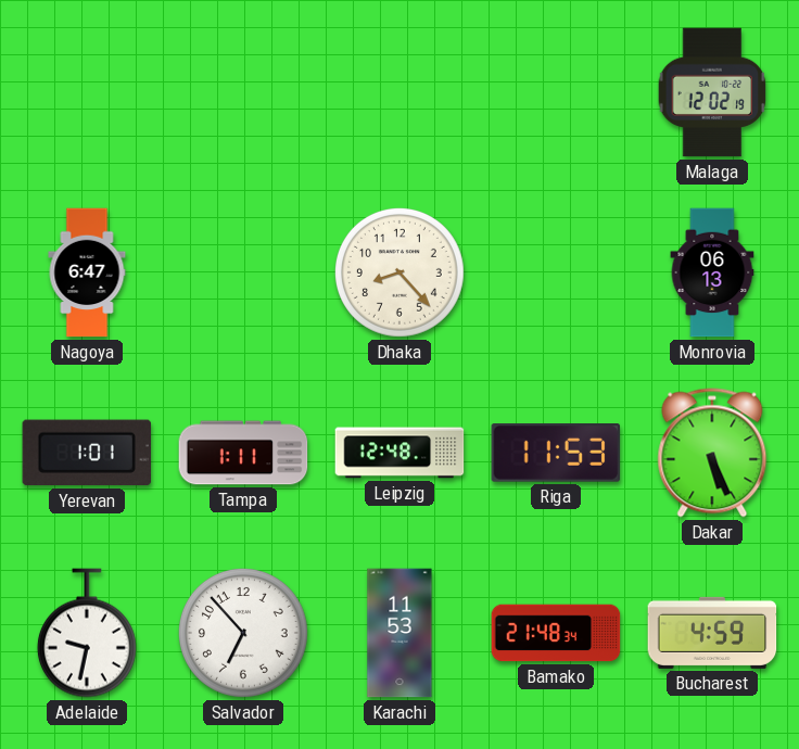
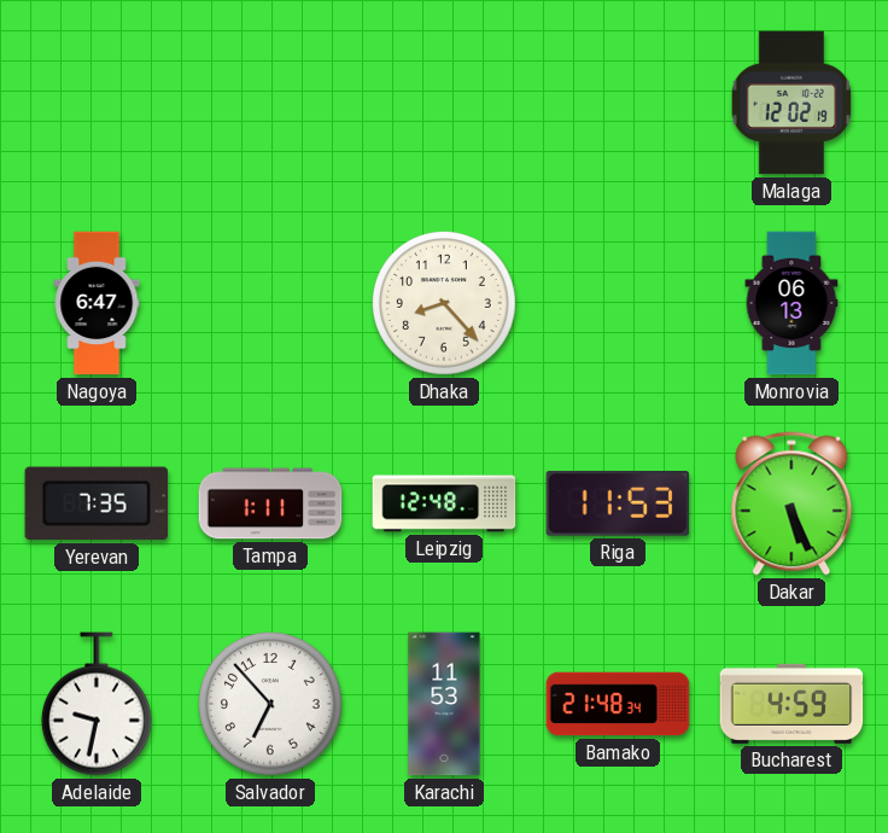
Yerevan: 1:01 -> 7:35
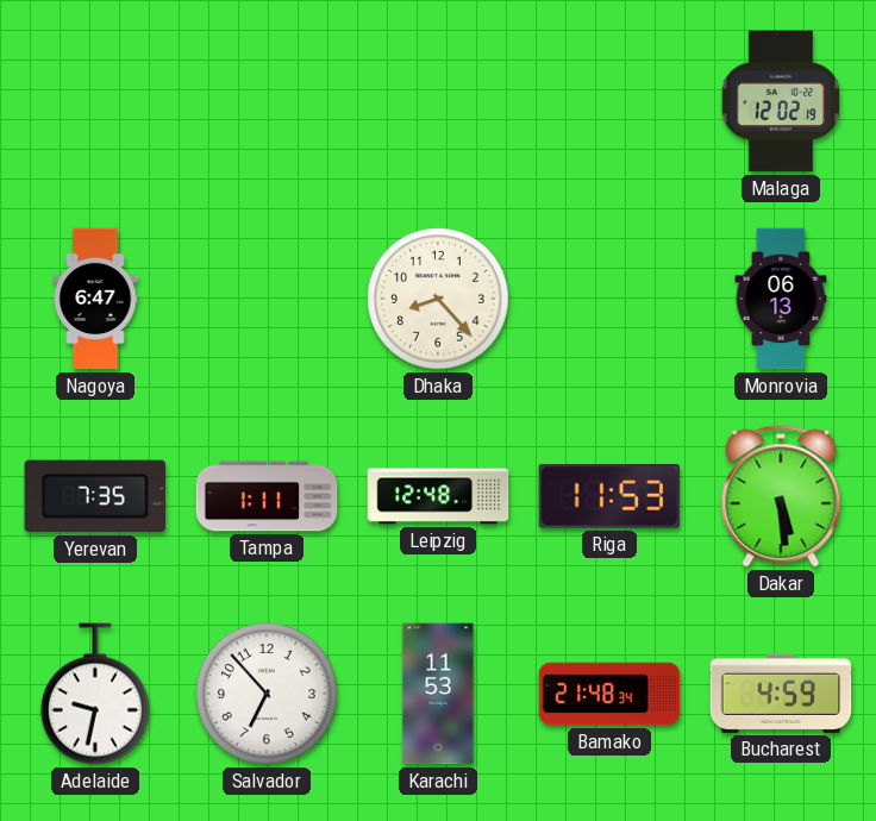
Dakar: 5:26 -> 5:29
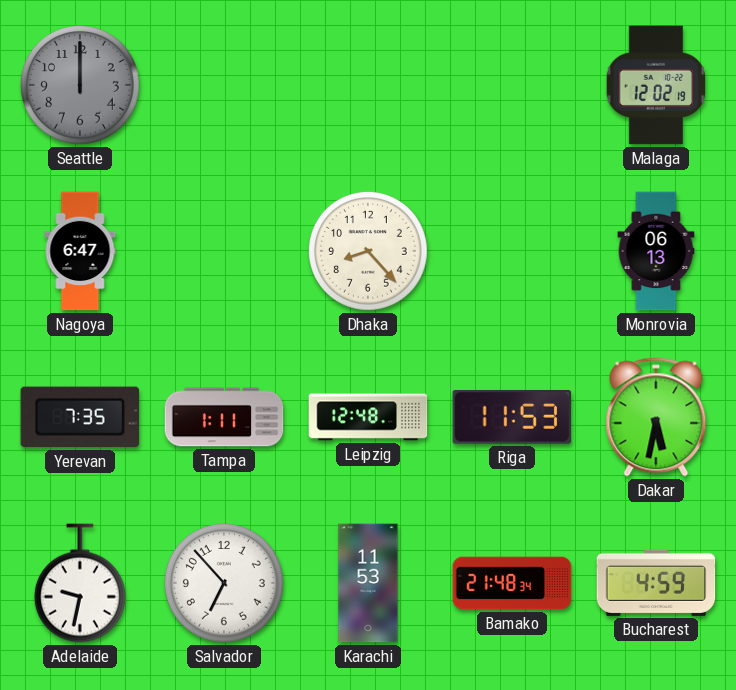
Seattle: none -> 12:00
Dakar: 5:29 -> 5:32
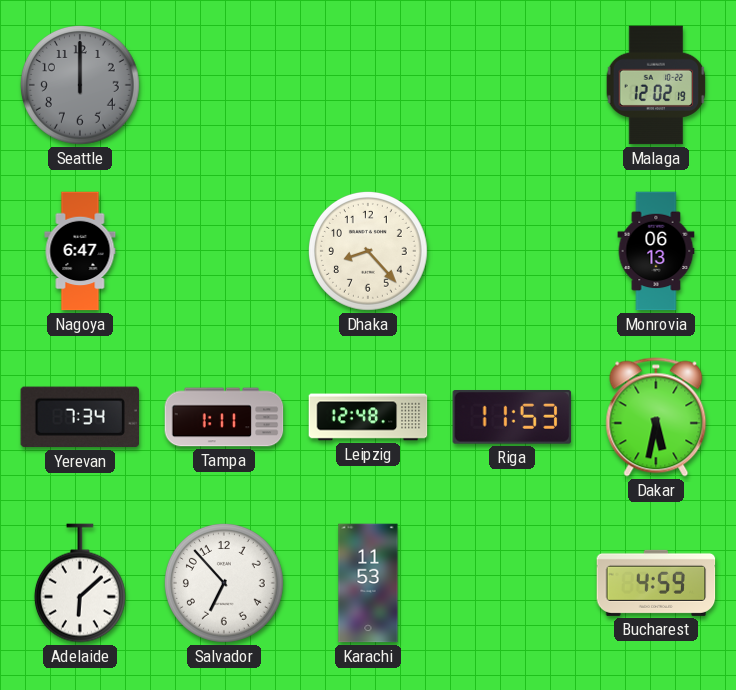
Yerevan: 7:35 -> 7:34
Adelaide: 9:32 -> 6:08
Bamako: 21:48 -> none
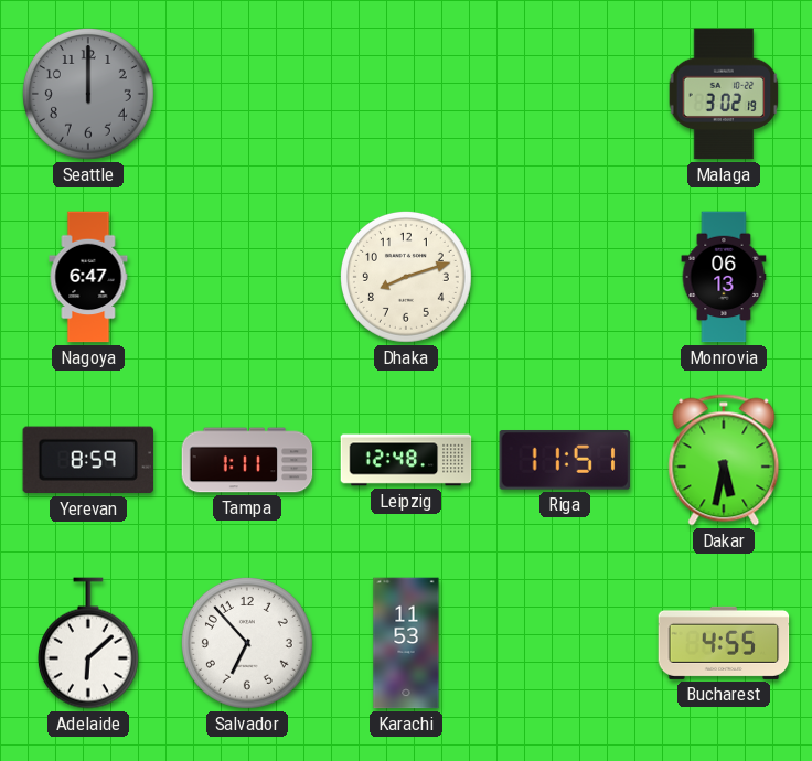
Malaga: 12:02 -> 3:02
Dhaka: 8:23 -> 8:12
Yerevan: 7:34 -> 8:59
Riga: 11:53 -> 11:51
Bucharest: 4:59 -> 4:55
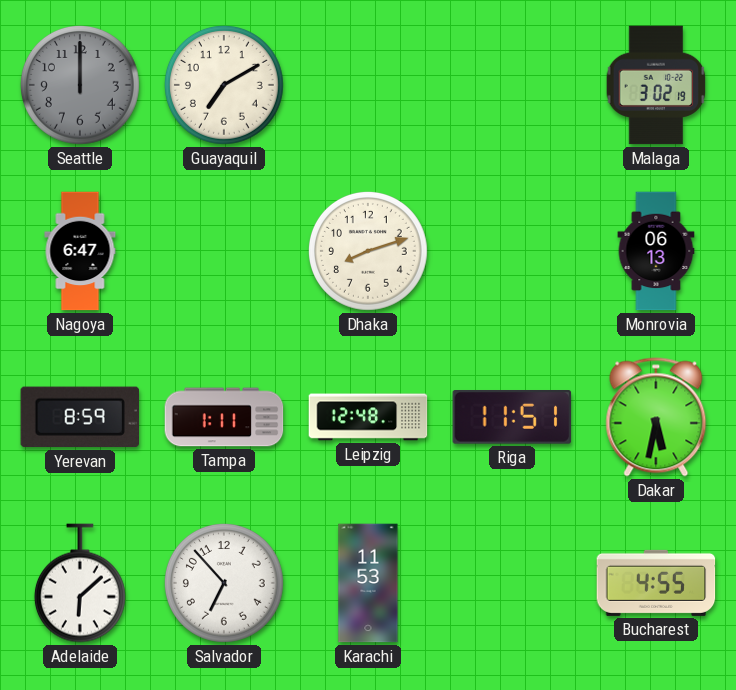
Guayaquil: none -> 7:10
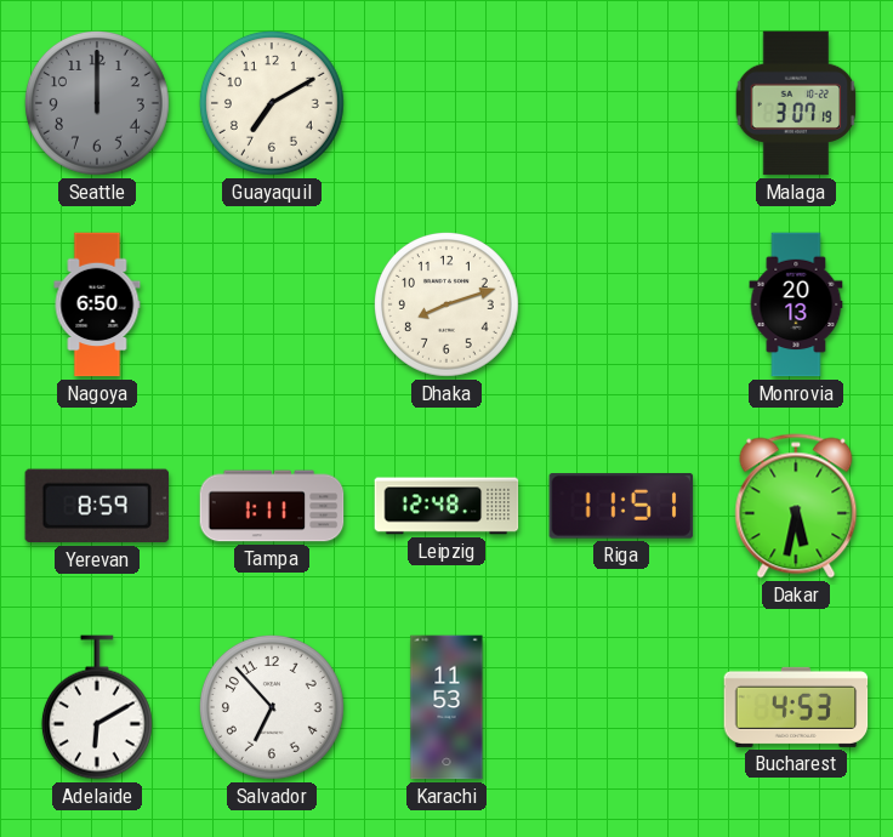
Malaga: 3:02 -> 3:07
Nagoya: 6:47 -> 6:50
Monrovia: 06:13 -> 20:13
Adelaide: 6:08 -> 6:10
Bucharest: 4:55 -> 4:53
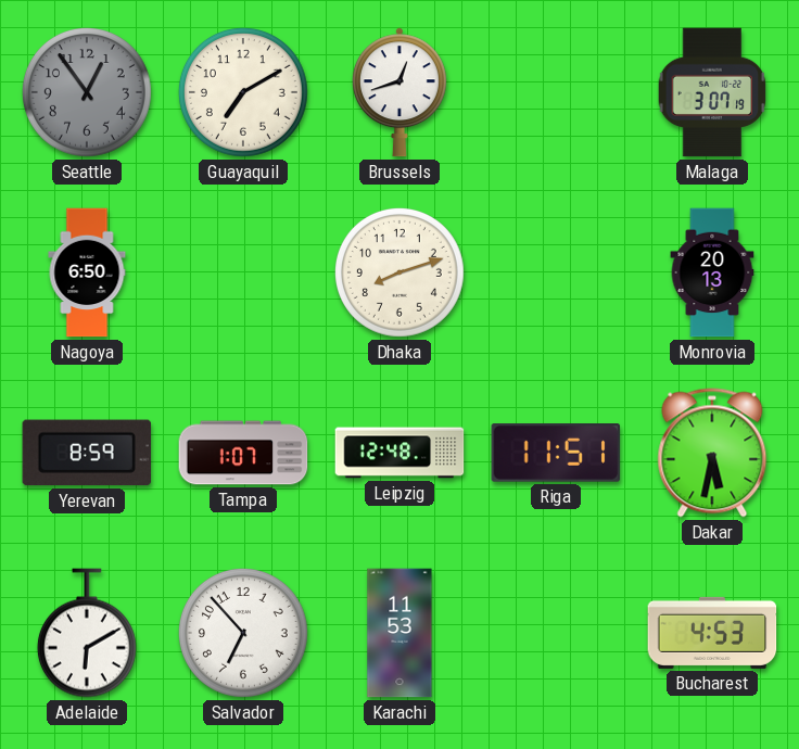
Seattle: 12:00 -> 12:54
Brussels: none -> 12:42
Tampa: 1:11 -> 1:07
